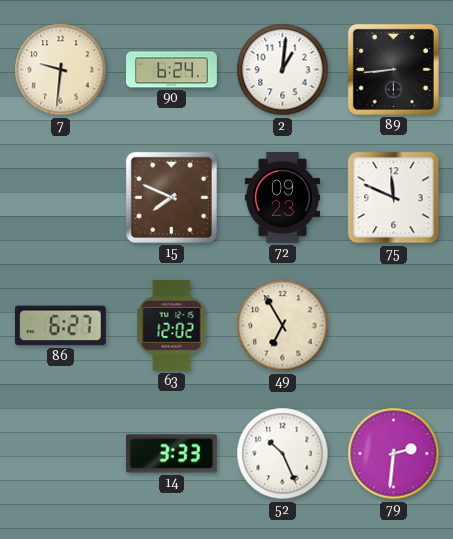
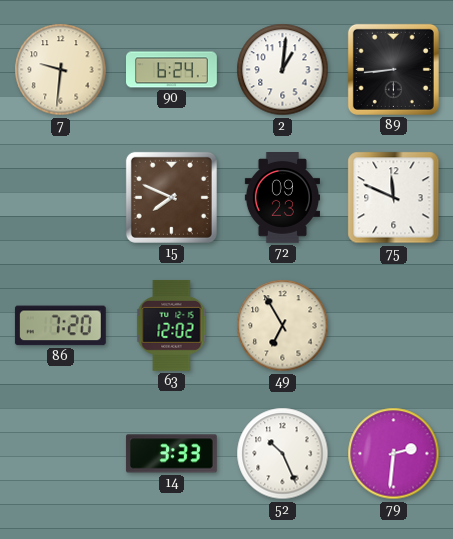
86: 6:27 -> 7:20
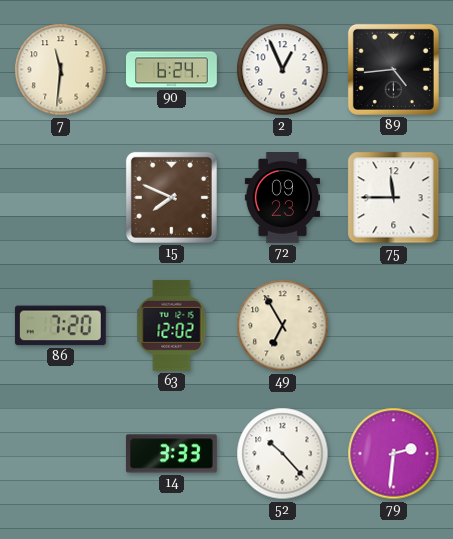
7: 9:31 -> 11:31
2: 1:01 -> 12:56
89: 8:44 -> 4:44
75: 11:49 -> 11:45
52: 10:26 -> 10:23
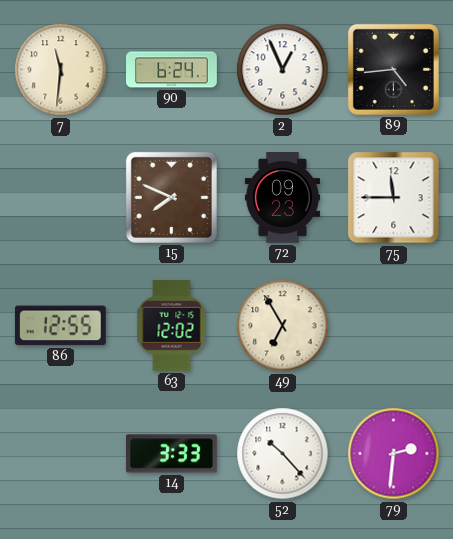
86: 7:20 -> 12:55
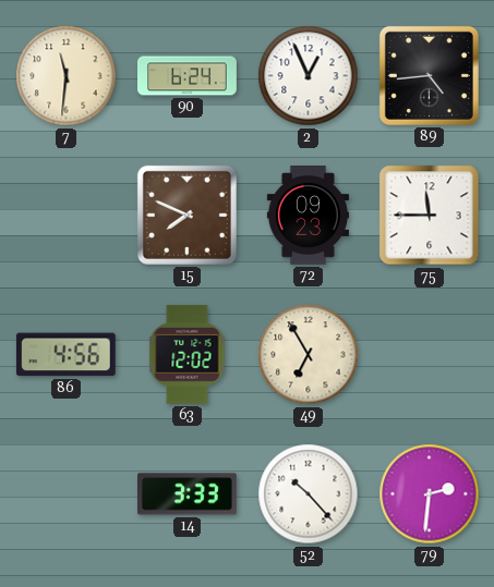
86: 12:55 -> 4:56
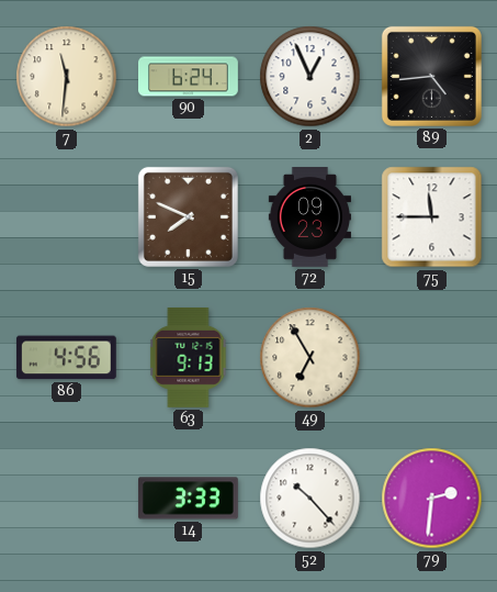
63: 12:02 -> 9:13
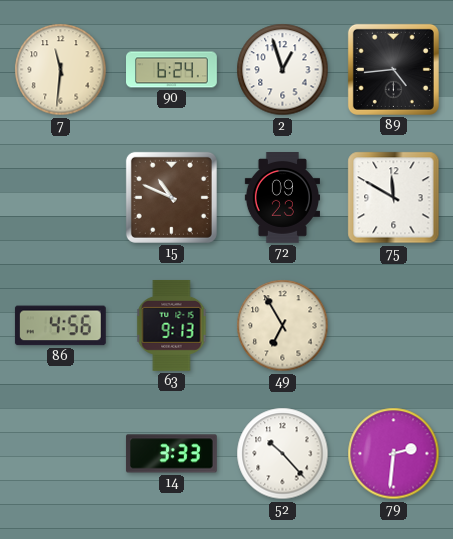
2: 12:56 -> 12:57
15: 7:49 -> 10:49
75: 11:45 -> 11:50
